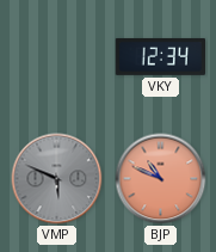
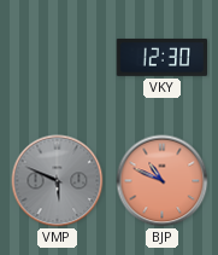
VKY: 12:34 -> 12:30
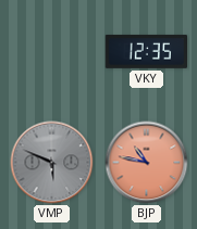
VKY: 12:30 -> 12:35
BJP: 10:49 -> 10:47
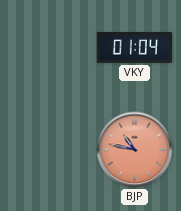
VKY: 12:35 -> 01:04
VMP: 5:49 -> none
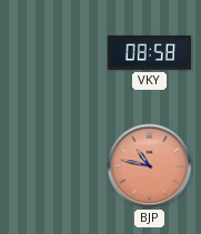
VKY: 01:04 -> 08:58
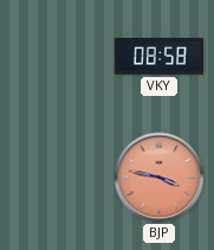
BJP: 10:47 -> 3:47
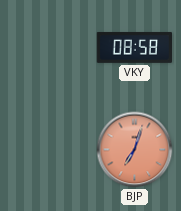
BJP: 3:47 -> 7:03
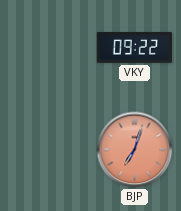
VKY: 08:58 -> 09:22
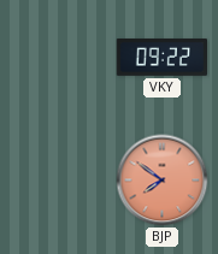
BJP: 7:03 -> 7:51
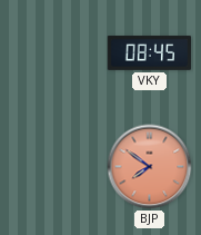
VKY: 09:22 -> 08:45
